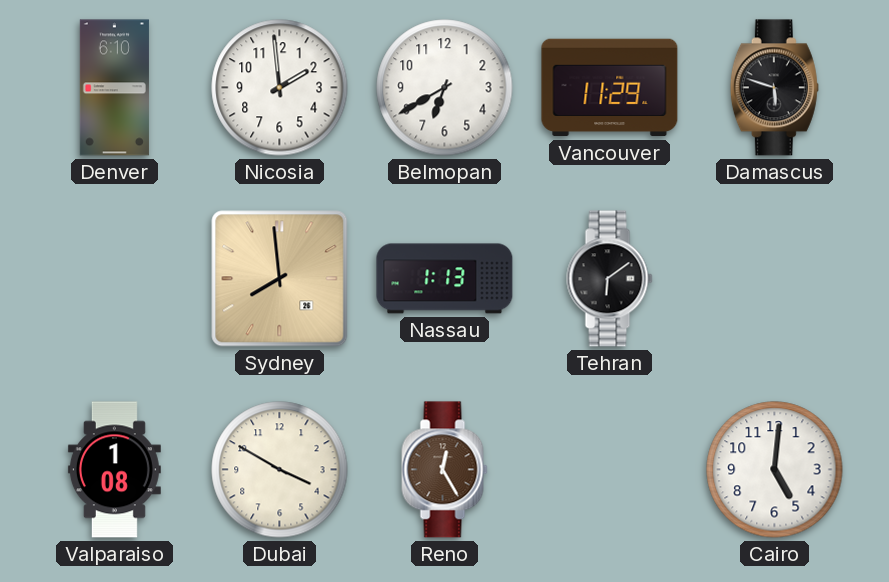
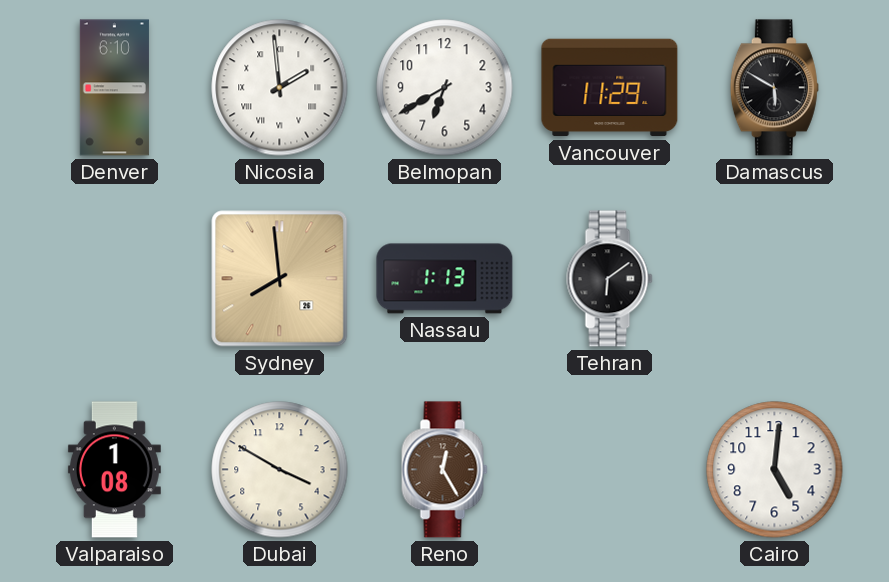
Nicosia numerals: Arabic -> Roman
Damascus: 5:48 -> 5:50
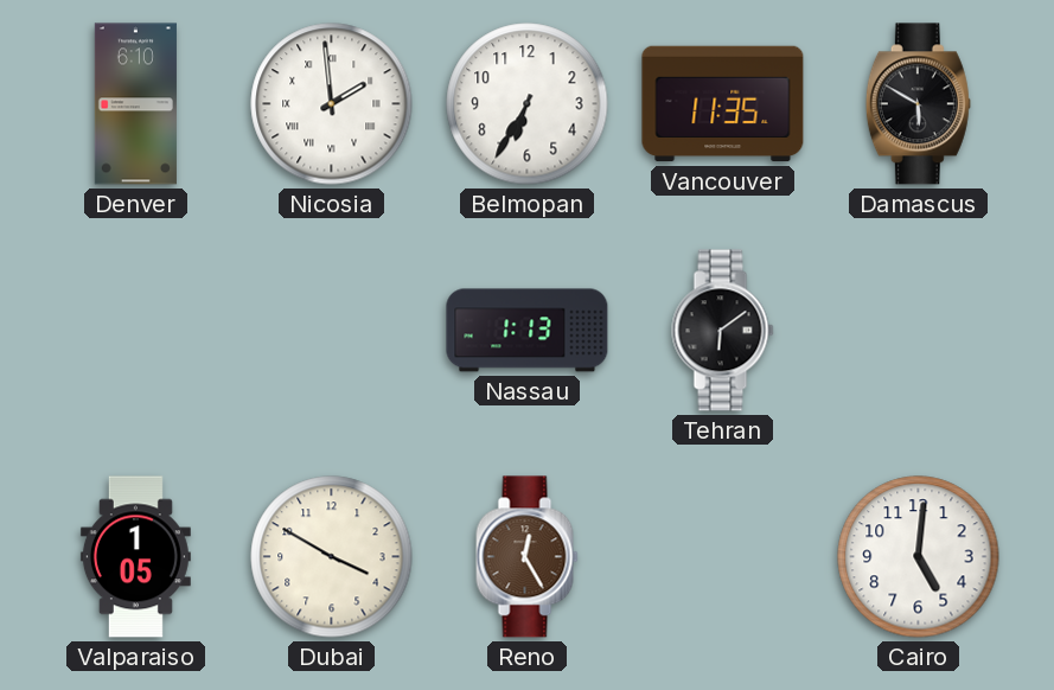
Belmopan: 6:40 -> 6:35
Vancouver: 11:29 -> 11:35
Sydney: 7:59 -> none
Valparaiso: 1:08 -> 1:05
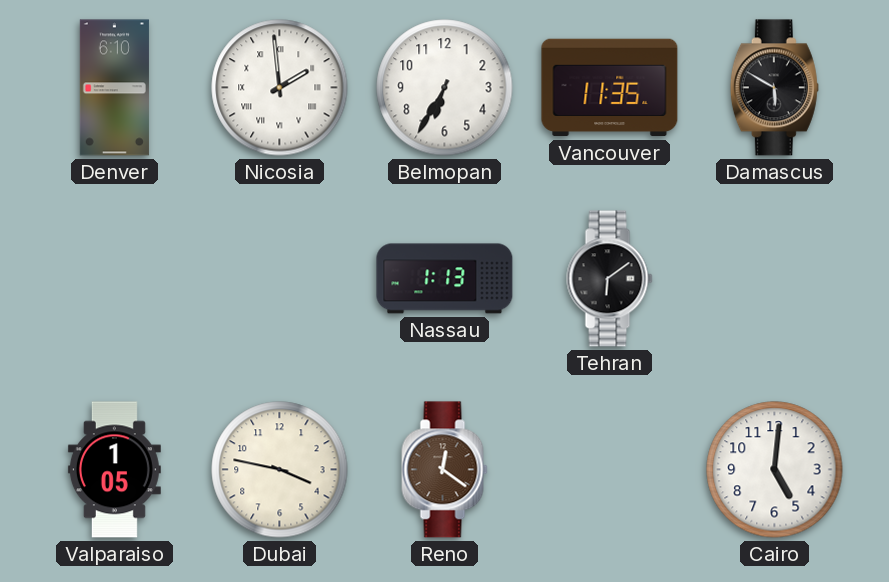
Dubai: 3:50 -> 3:47
Reno: 12:25 -> 12:21
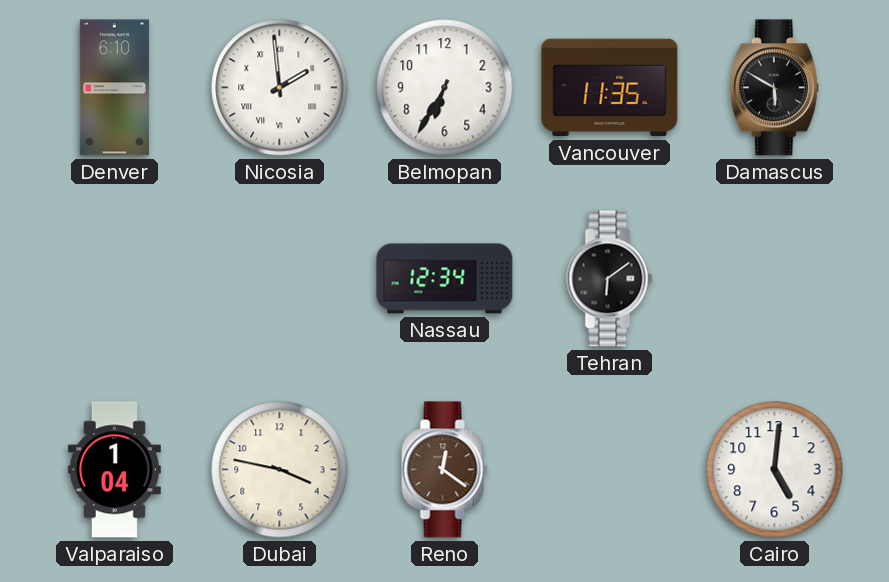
Nassau: 1:13 -> 12:34
Valparaiso: 1:05 -> 1:04
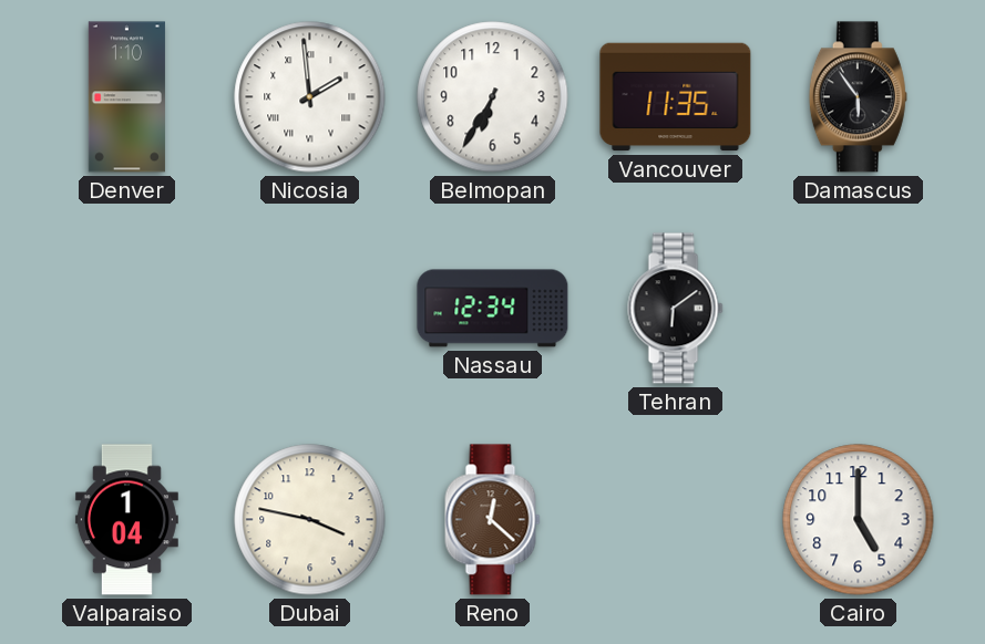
Denver: 6:10 -> 1:10
Damascus: 5:50 -> 5:54
Reno: 12:21 -> 12:22
Cairo: 5:01 -> 5:00
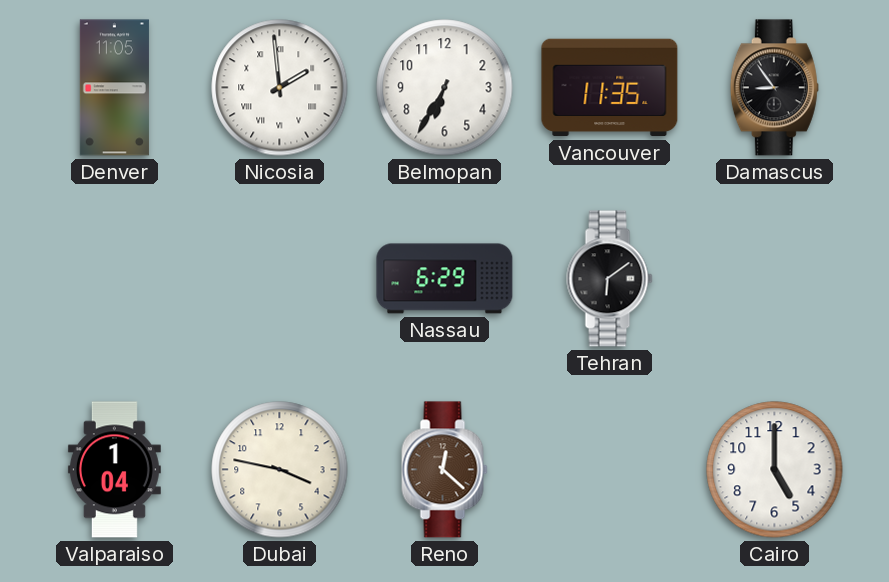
Denver: 1:10 -> 11:05
Damascus: 5:54 -> 8:54
Nassau: 12:34 -> 6:29
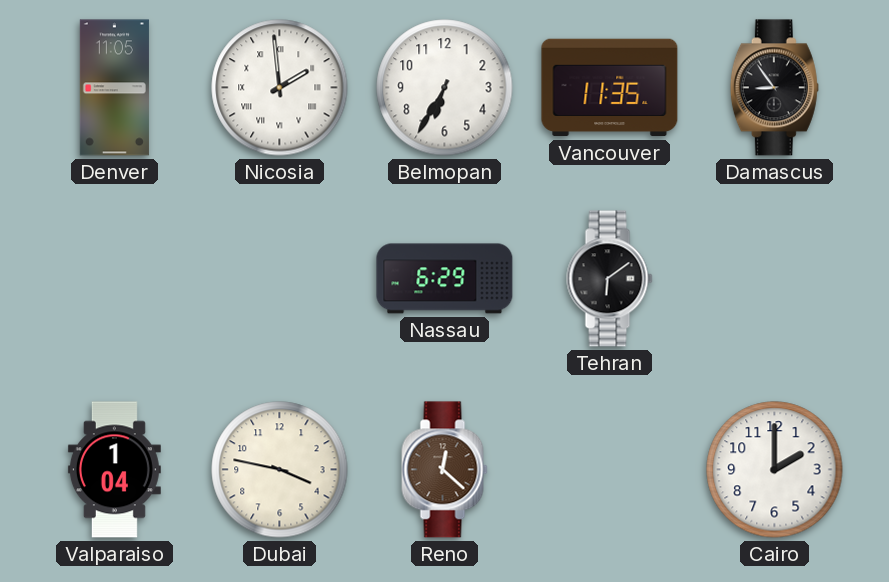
Cairo: 5:00 -> 2:00
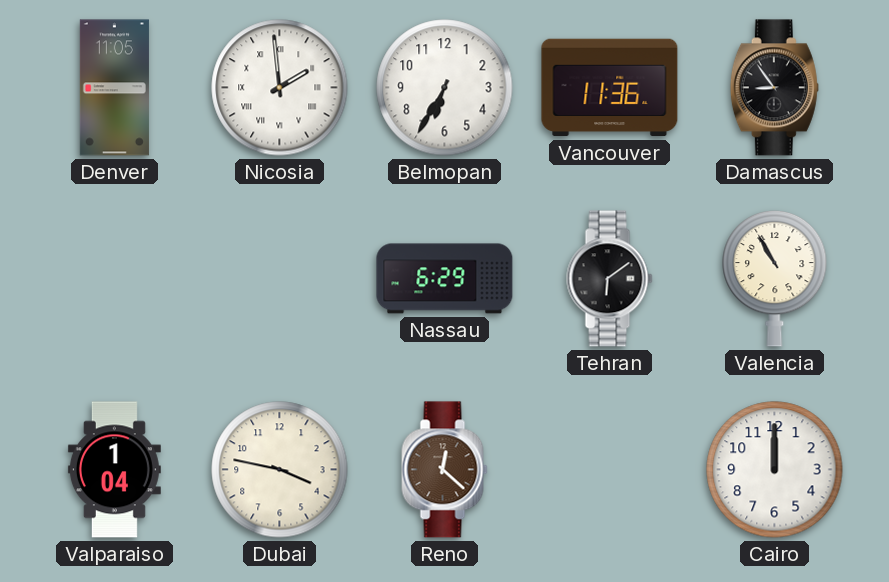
Vancouver: 11:35 -> 11:36
Valencia: none -> 10:55
Cairo: 2:00 -> 12:00
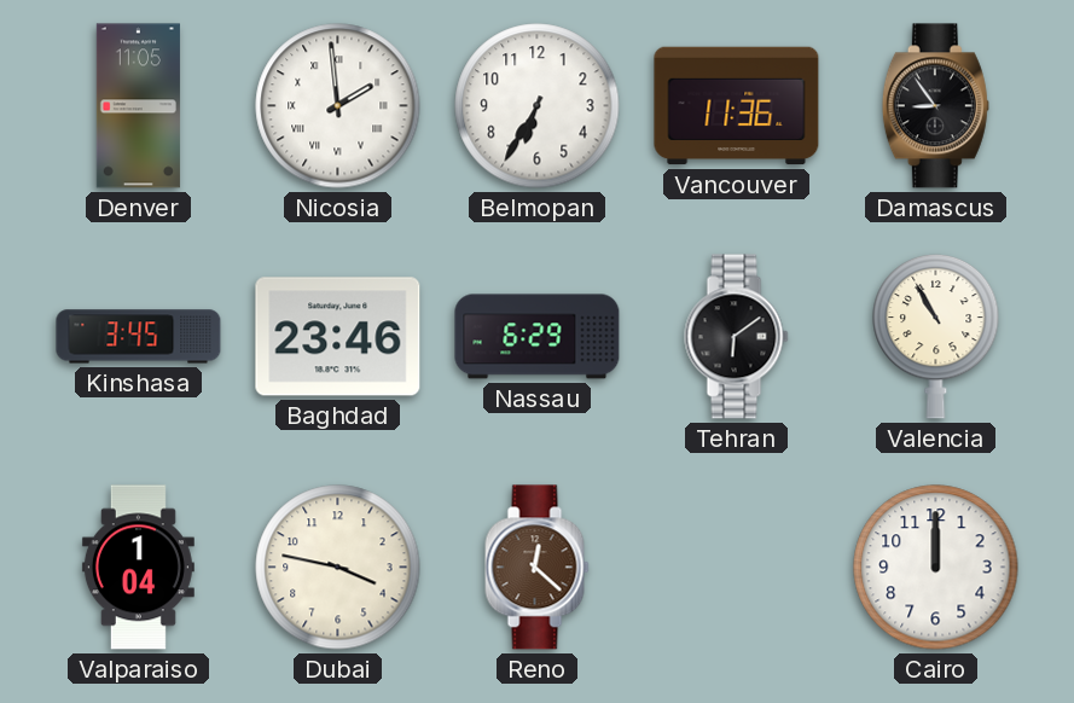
Kinshasa: none -> 3:45
Baghdad: none -> 23:46
